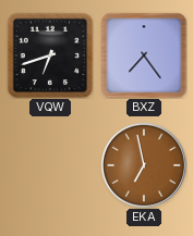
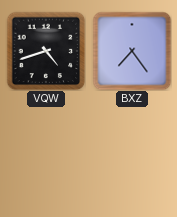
VQW: 6:42 -> 4:42
EKA: 6:58 -> none
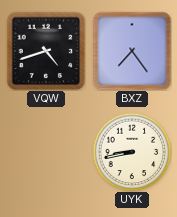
UYK: none -> 8:43
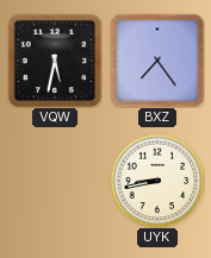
VQW: 4:42 -> 5:32
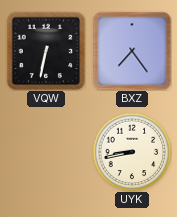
VQW: 5:32 -> 6:32
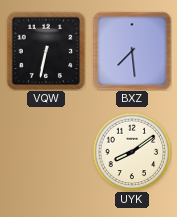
BXZ: 7:24 -> 7:29
UYK: 8:43 -> 8:09
